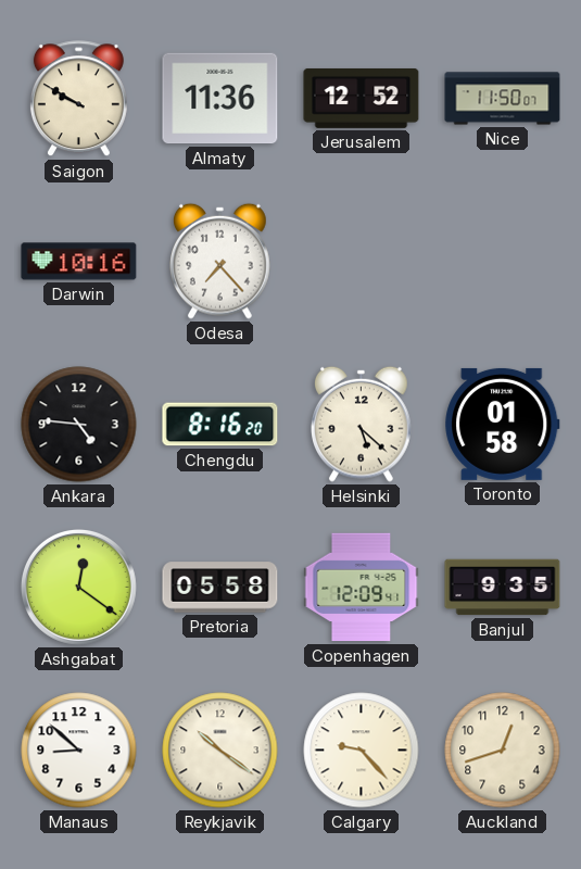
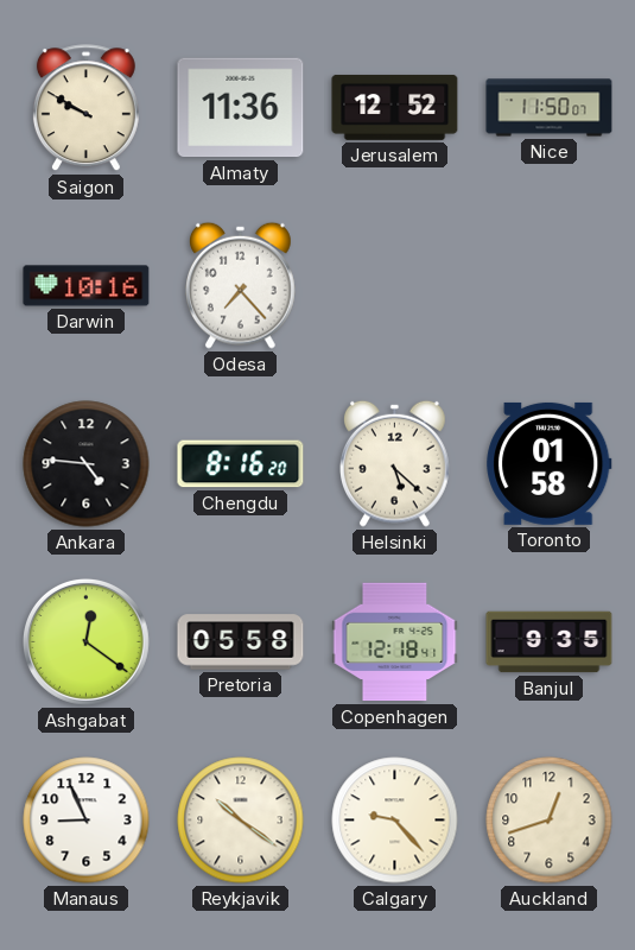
Copenhagen: 12:09 -> 12:18
Manaus: 8:52 -> 8:56
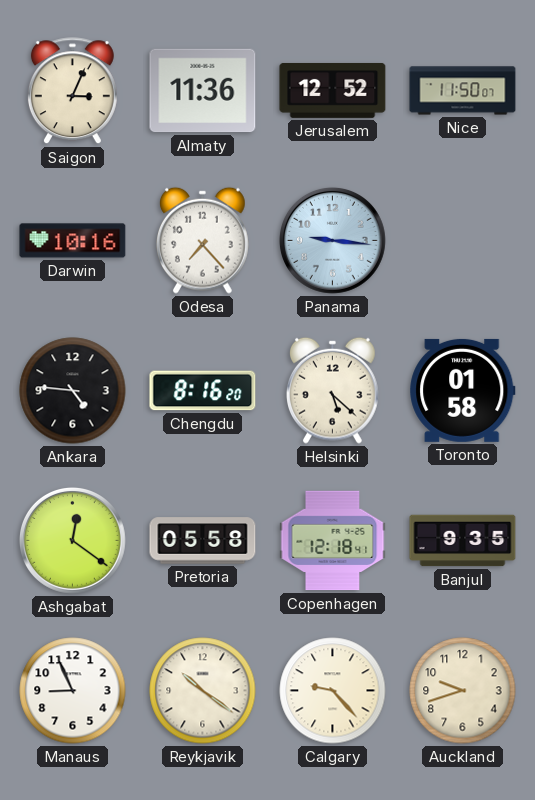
Saigon: 9:50 -> 3:04
Panama: none -> 9:16
Auckland: 12:42 -> 9:42
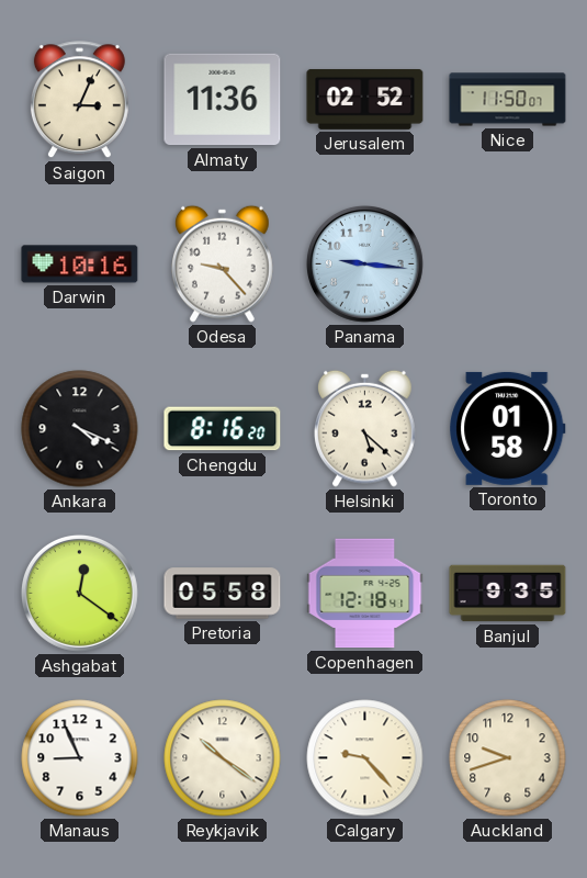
Jerusalem: 12:52 -> 02:52
Odesa: 7:23 -> 9:23
Ankara: 4:46 -> 4:19
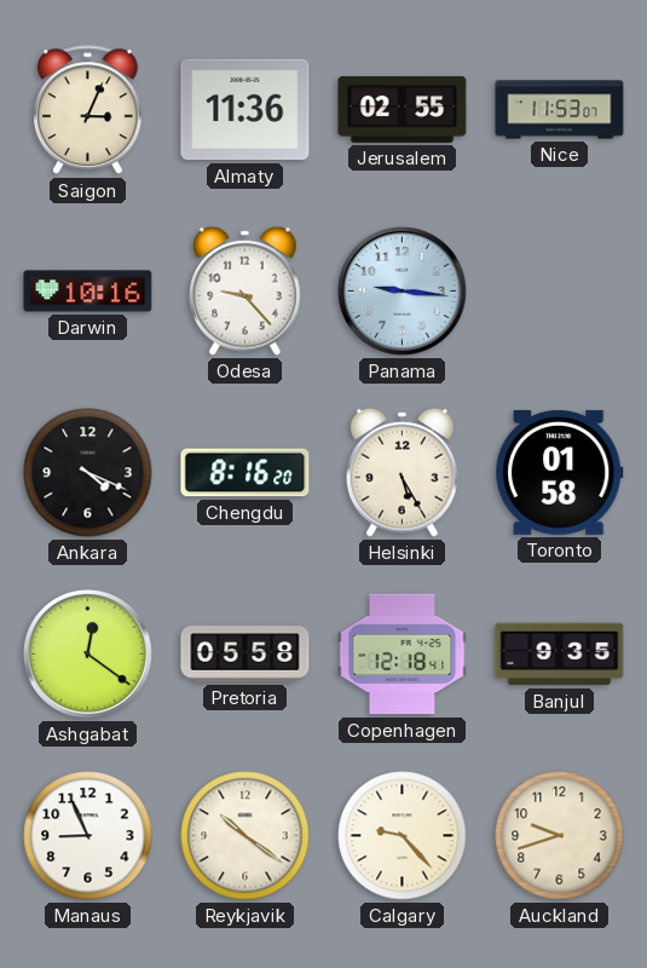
Jerusalem: 02:52 -> 02:55
Nice: 11:50 -> 11:53
Helsinki: 5:22 -> 5:25
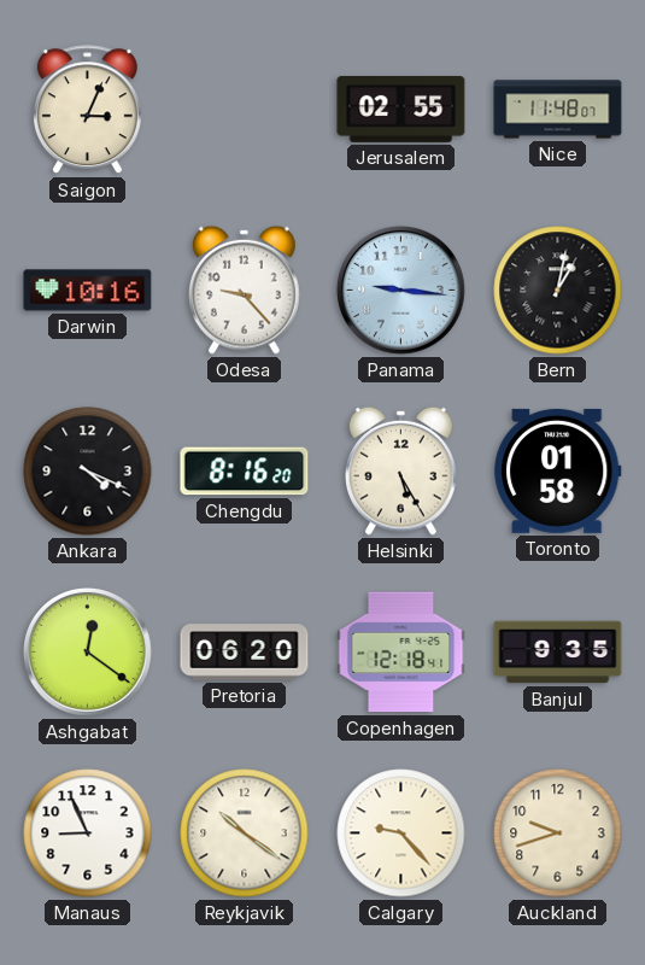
Almaty: 11:36 -> none
Nice: 11:53 -> 11:48
Bern: none -> 1:02
Pretoria: 05:58 -> 06:20
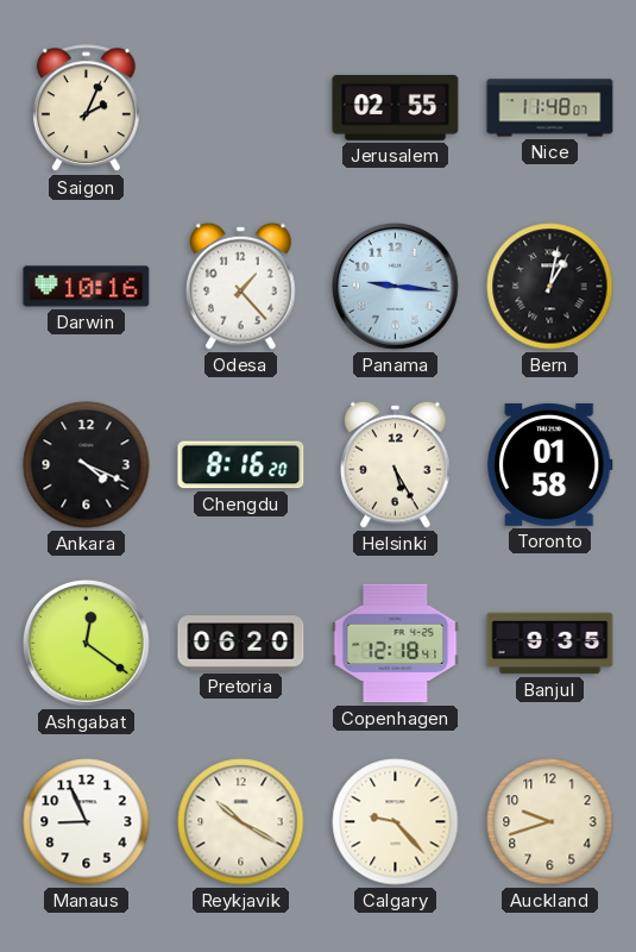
Saigon: 3:04 -> 2:04
Odesa: 9:23 -> 1:23
Reykjavik: 10:21 -> 10:20
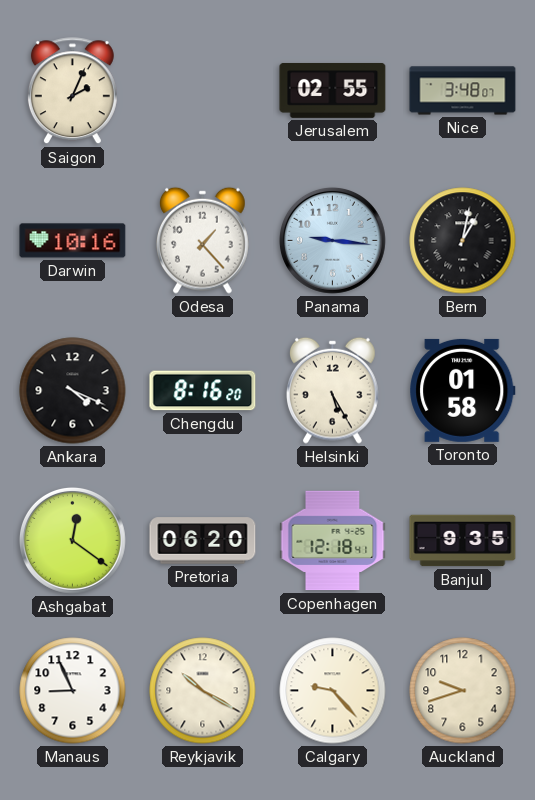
Nice: 11:48 -> 3:48
